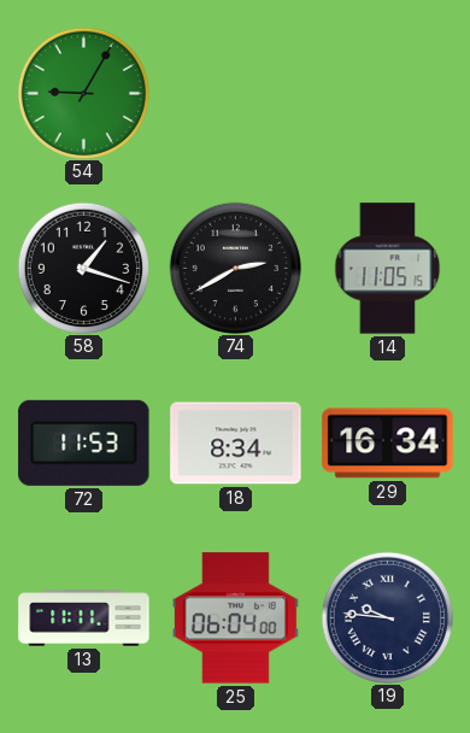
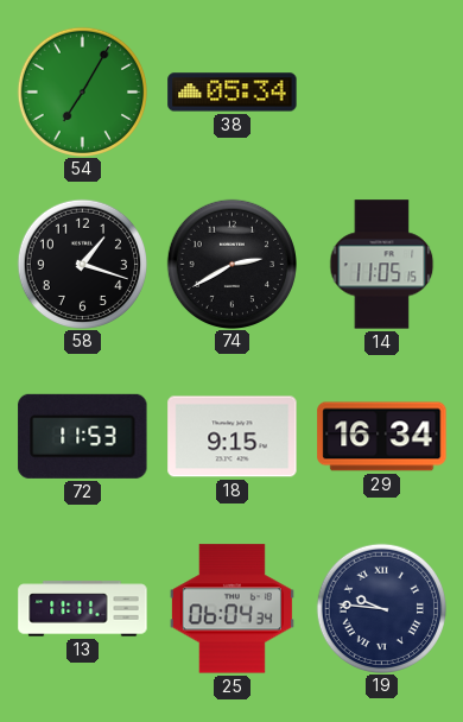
54: 9:05 -> 7:05
38: none -> 05:34
18: 8:34 -> 9:15
25: 06:04:00 -> 06:04:34
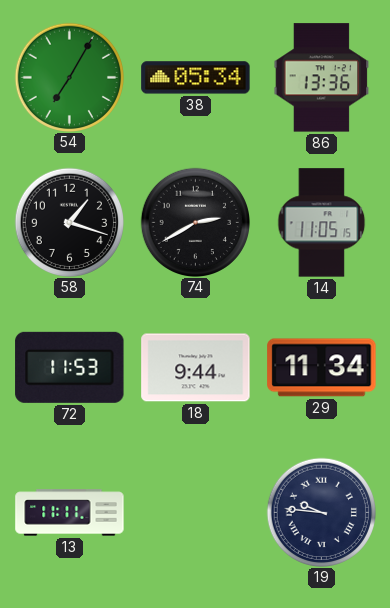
86: none -> 13:36
18: 9:15 -> 9:44
29: 16:34 -> 11:34
25: 06:04 -> none
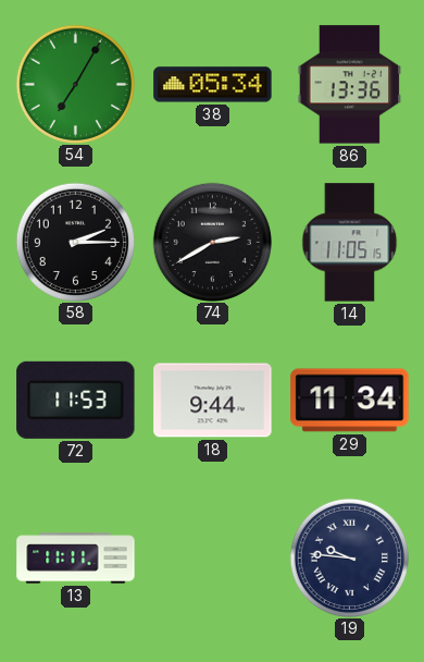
58: 1:18 -> 2:15
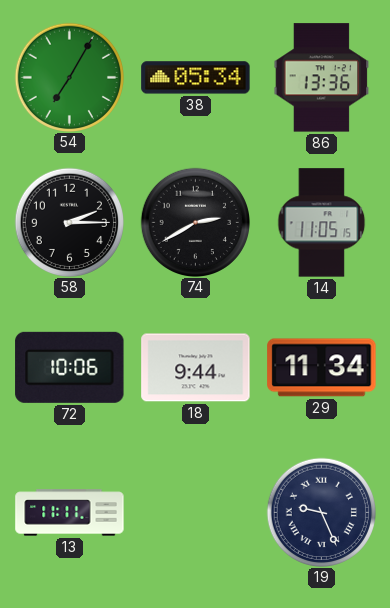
72: 11:53 -> 10:06
19: 9:46 -> 9:26
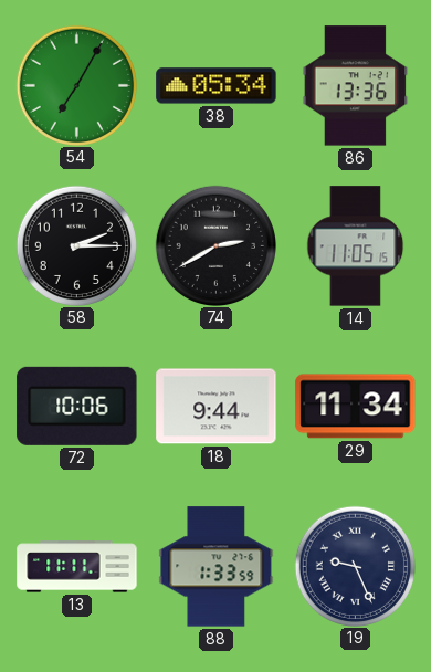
88: none -> 1:33
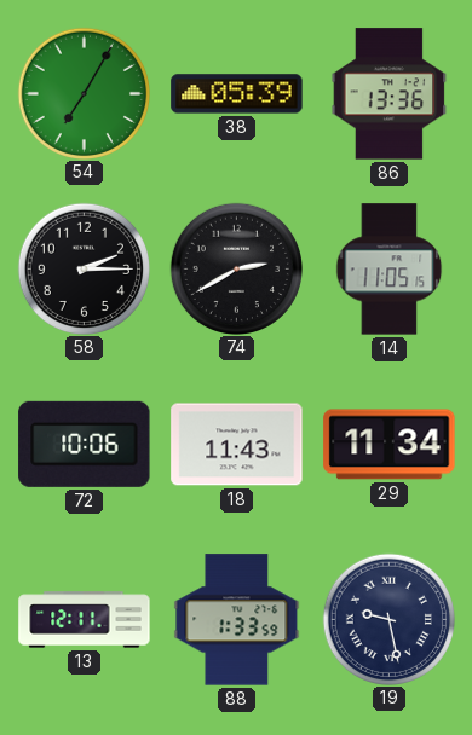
38: 05:34 -> 05:39
18: 9:44 -> 11:43
13: 11:11 -> 12:11
19: 9:26 -> 9:28
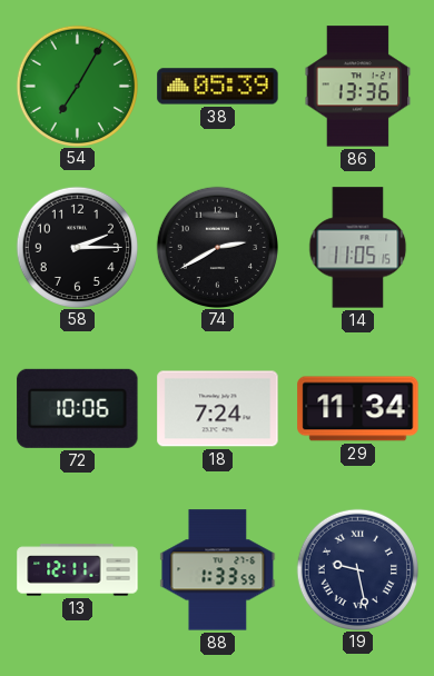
18: 11:43 -> 7:24
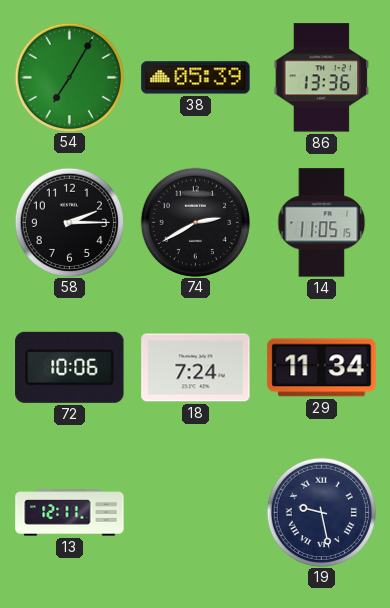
88: 1:33 -> none
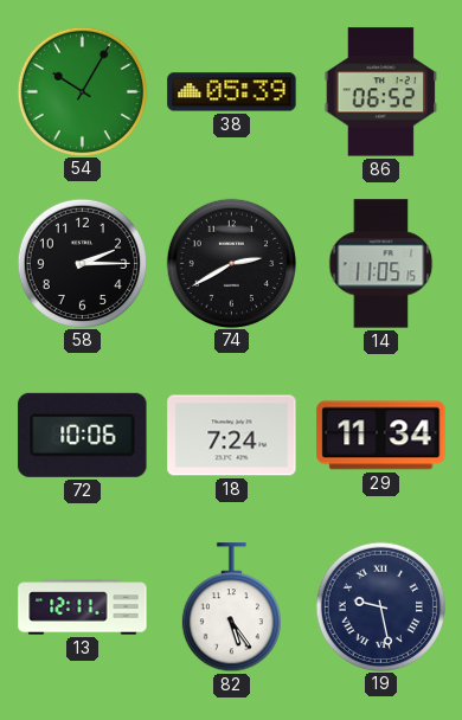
54: 7:05 -> 10:05
86: 13:36 -> 06:52
82: none -> 5:24
